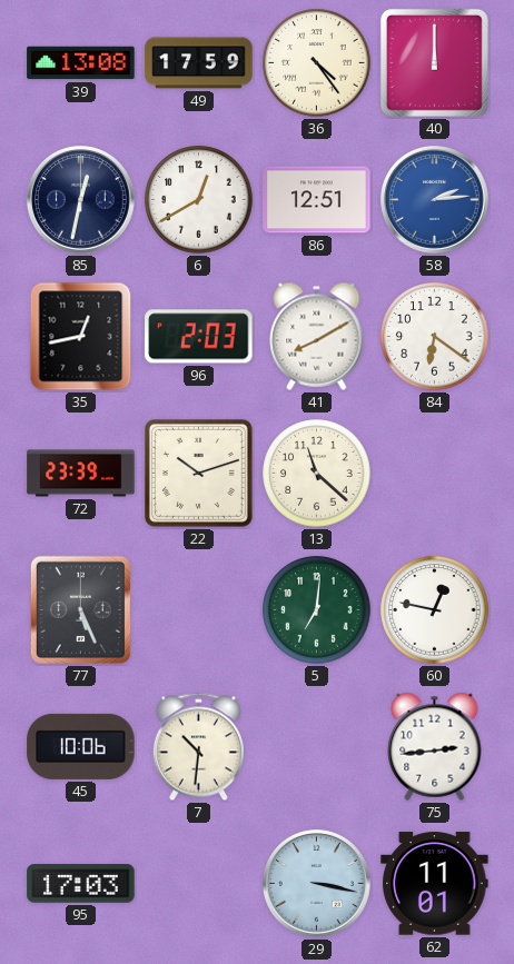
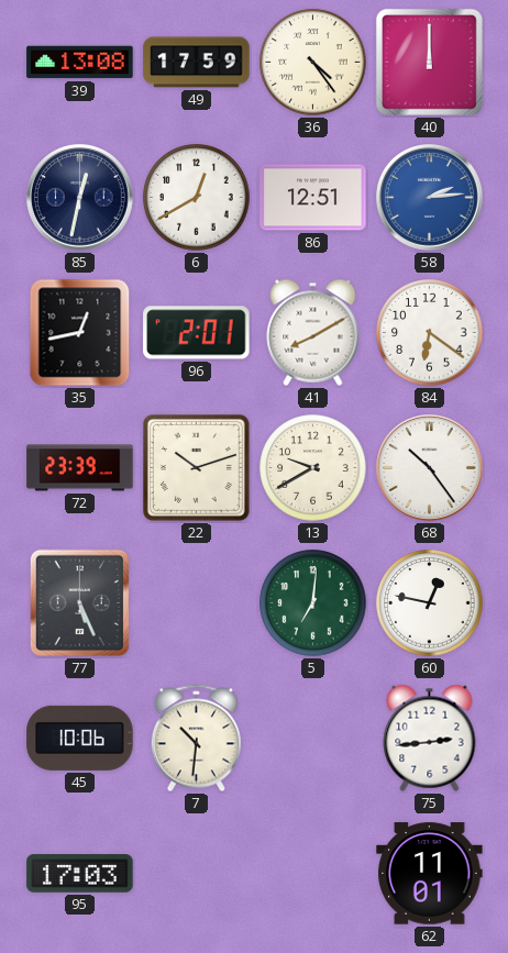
96: 2:03 -> 2:01
13: 11:22 -> 9:40
68: none -> 10:24
29: 3:17 -> none
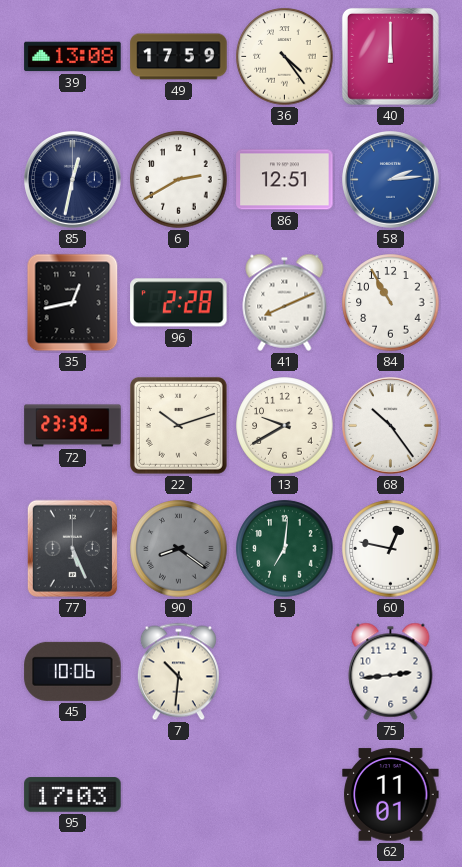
6: 12:40 -> 2:40
96: 2:01 -> 2:28
41: 8:10 -> 8:11
84: 6:21 -> 10:55
90: none -> 8:21
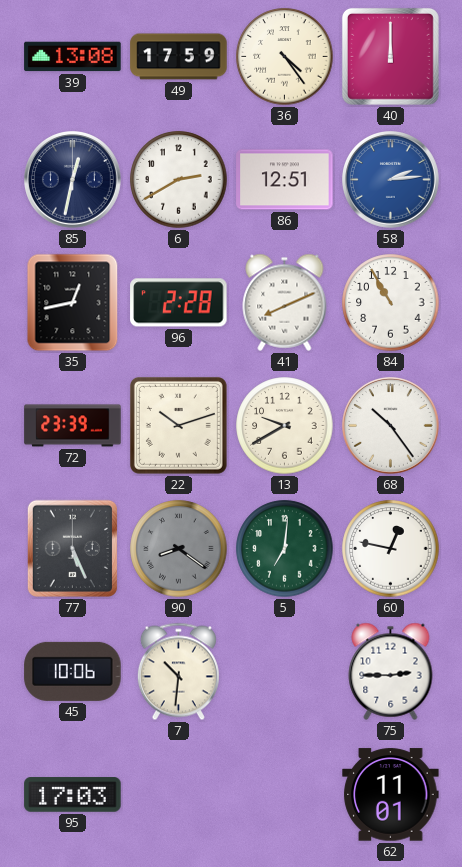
75: 2:44 -> 2:45
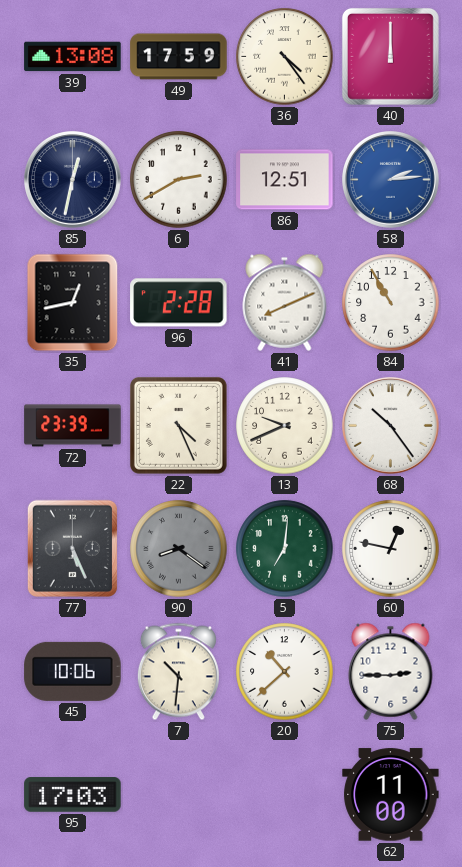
22: 10:12 -> 4:26
13: 9:40 -> 9:41
20: none -> 10:38
62: 11:01 -> 11:00
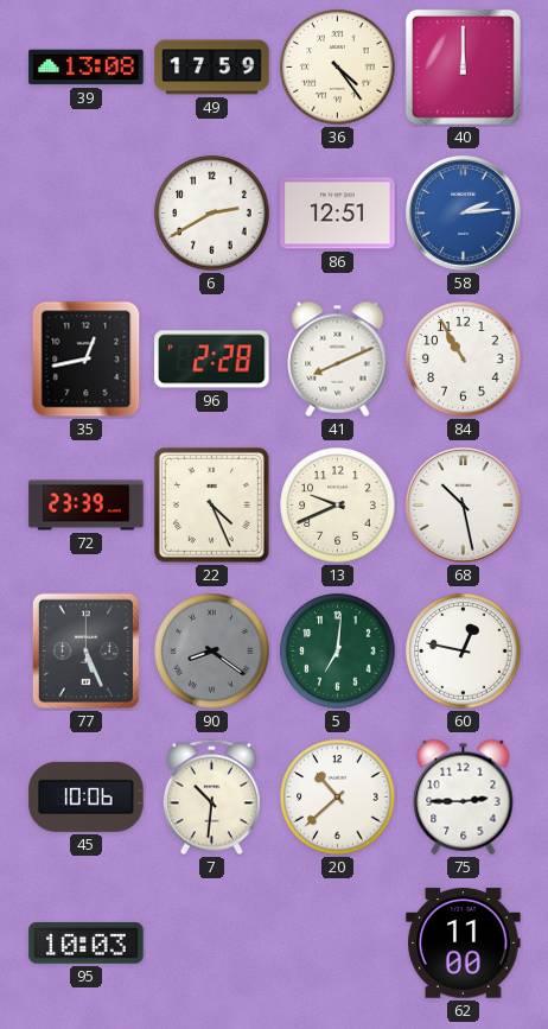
85: 12:32 -> none
68: 10:24 -> 10:28
95: 17:03 -> 10:03
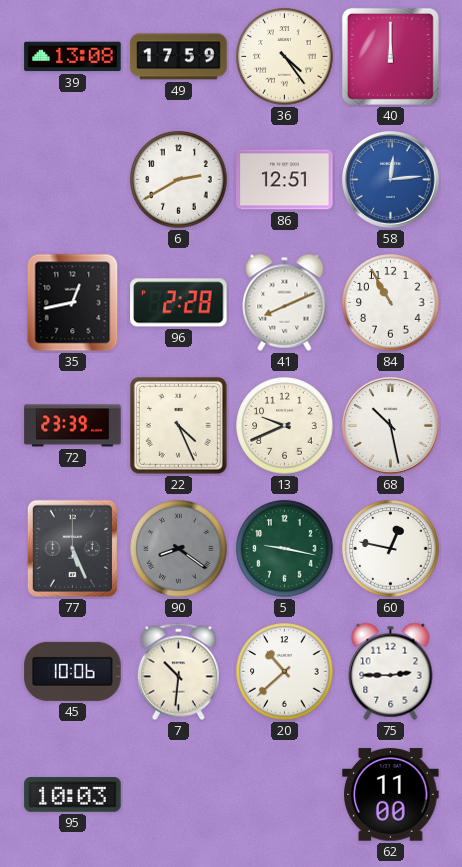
58: 2:14 -> 12:14
5: 7:01 -> 9:17
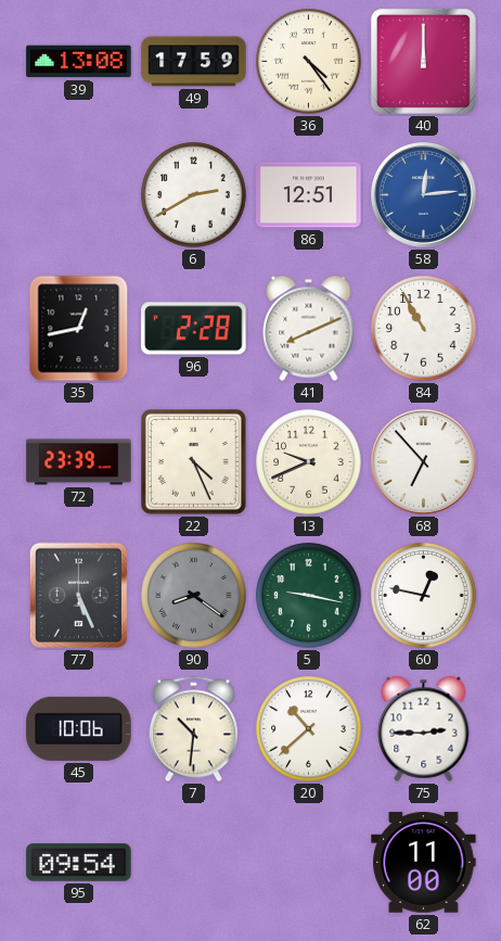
68: 10:28 -> 6:53
95: 10:03 -> 09:54
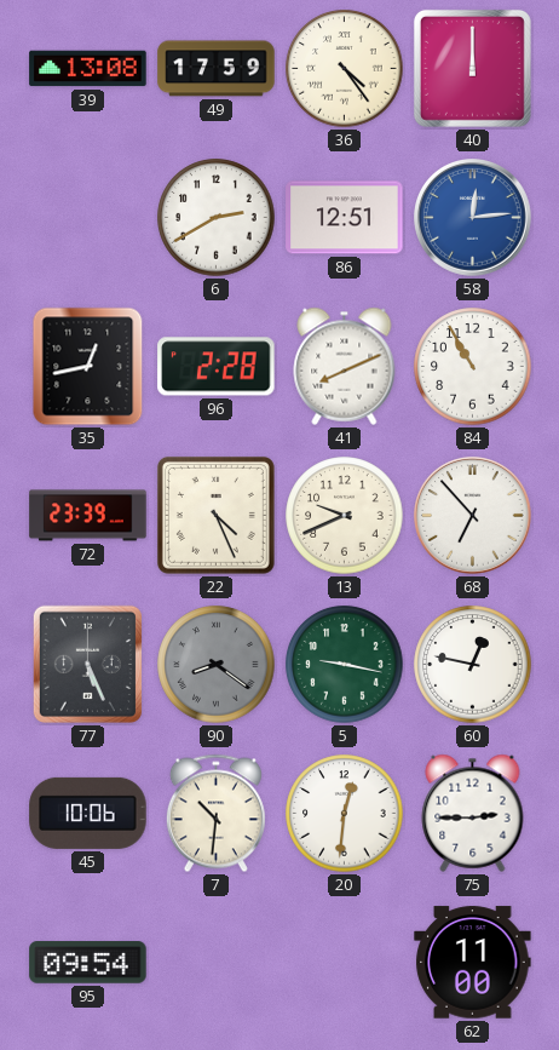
20: 10:38 -> 12:31
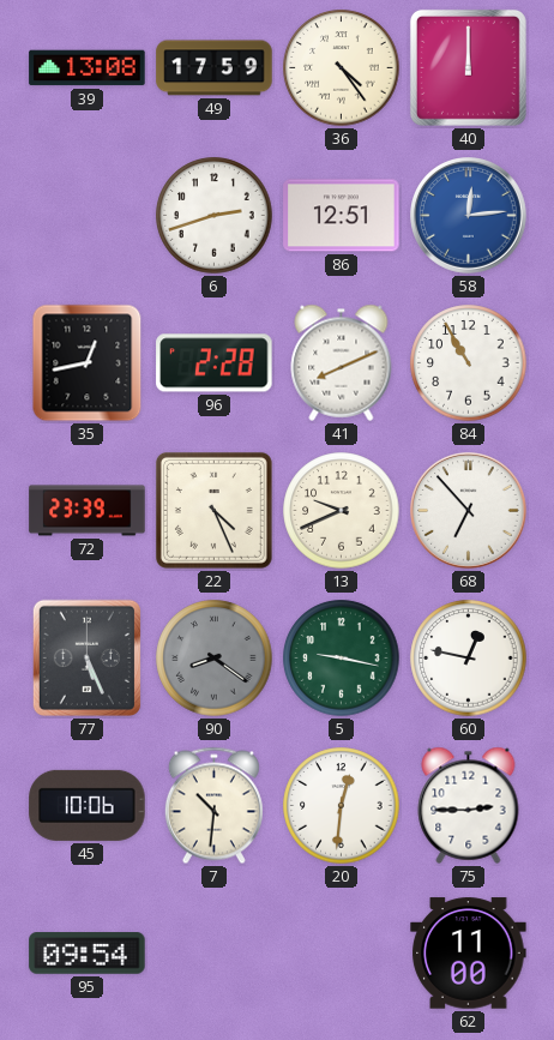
6: 2:40 -> 2:42
